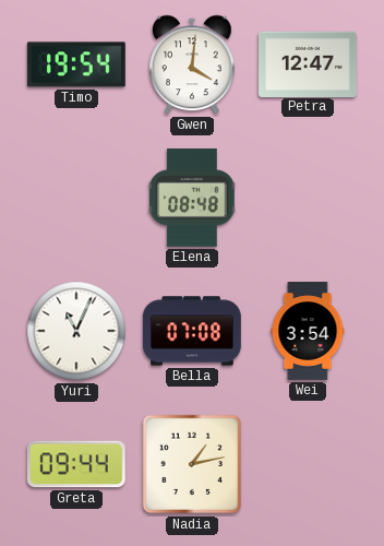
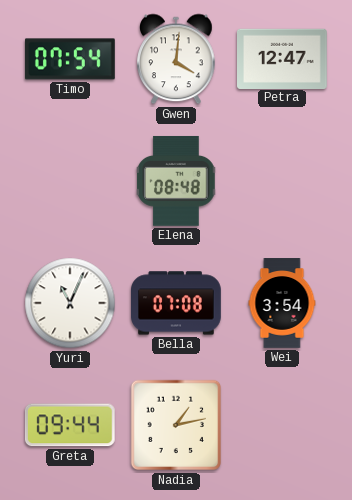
Timo: 19:54 -> 07:54
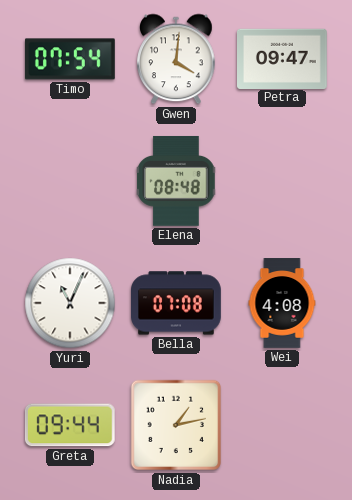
Petra: 12:47 -> 09:47
Wei: 3:54 -> 4:08
